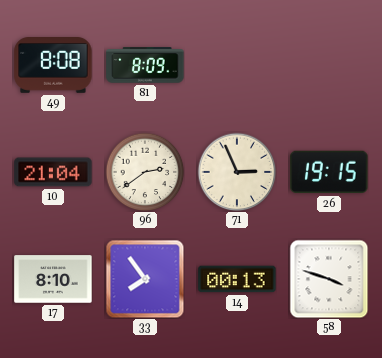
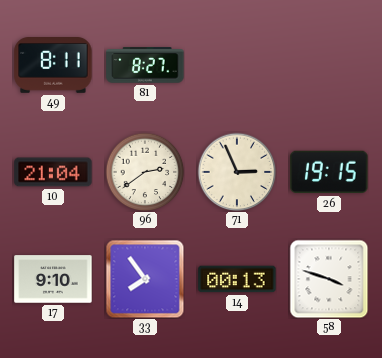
49: 8:08 -> 8:11
81: 8:09 -> 8:27
17: 8:10 -> 9:10
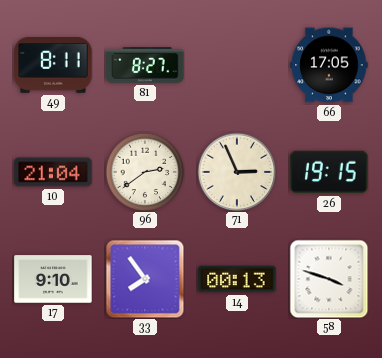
66: none -> 17:05
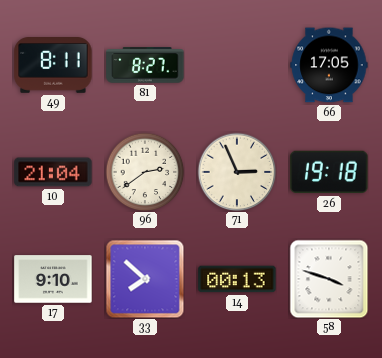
26: 19:15 -> 19:18
33: 7:54 -> 7:52
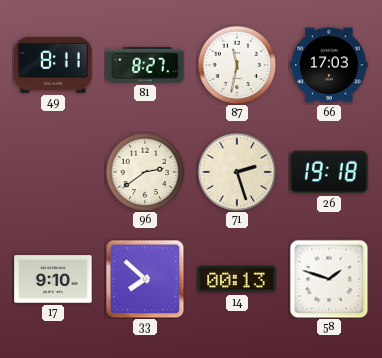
87: none -> 11:32
66: 17:05 -> 17:03
10: 21:04 -> none
71: 2:56 -> 2:27
58: 3:48 -> 1:48
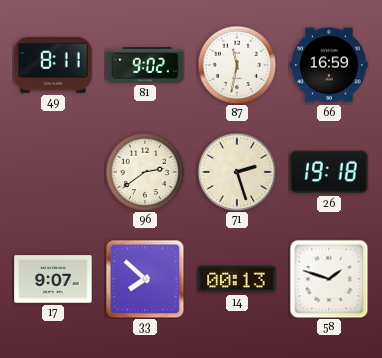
81: 8:27 -> 9:02
66: 17:03 -> 16:59
17: 9:10 -> 9:07
